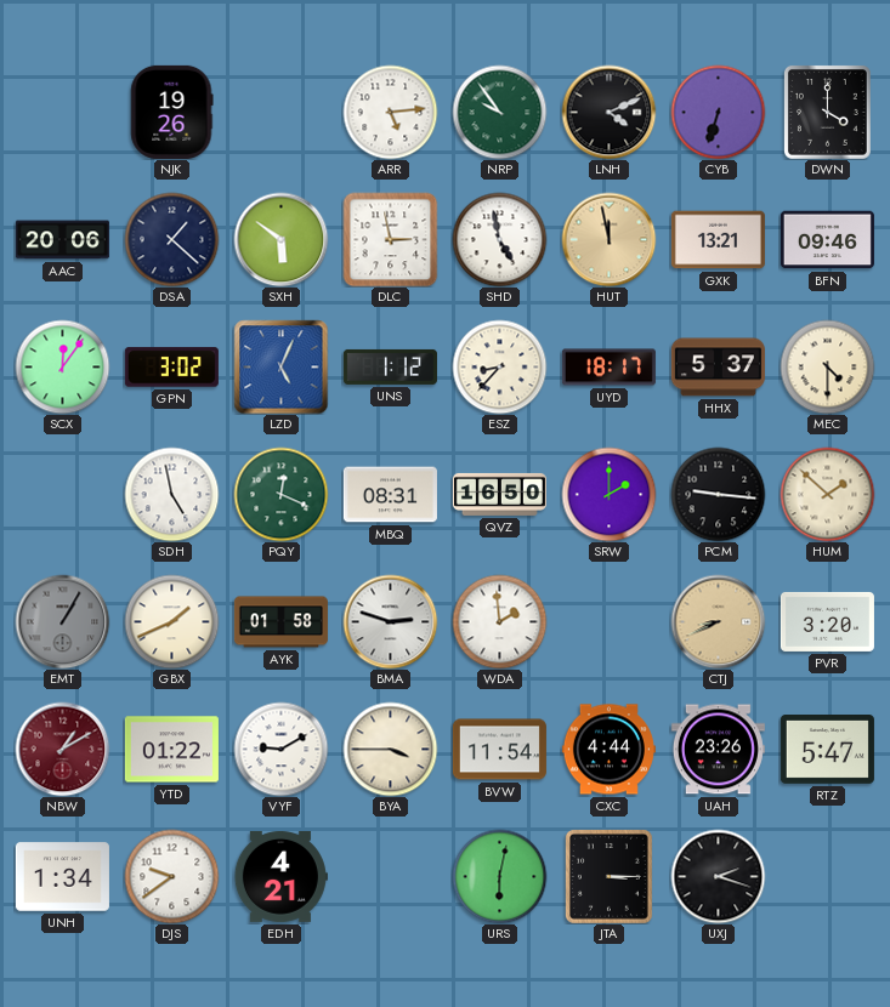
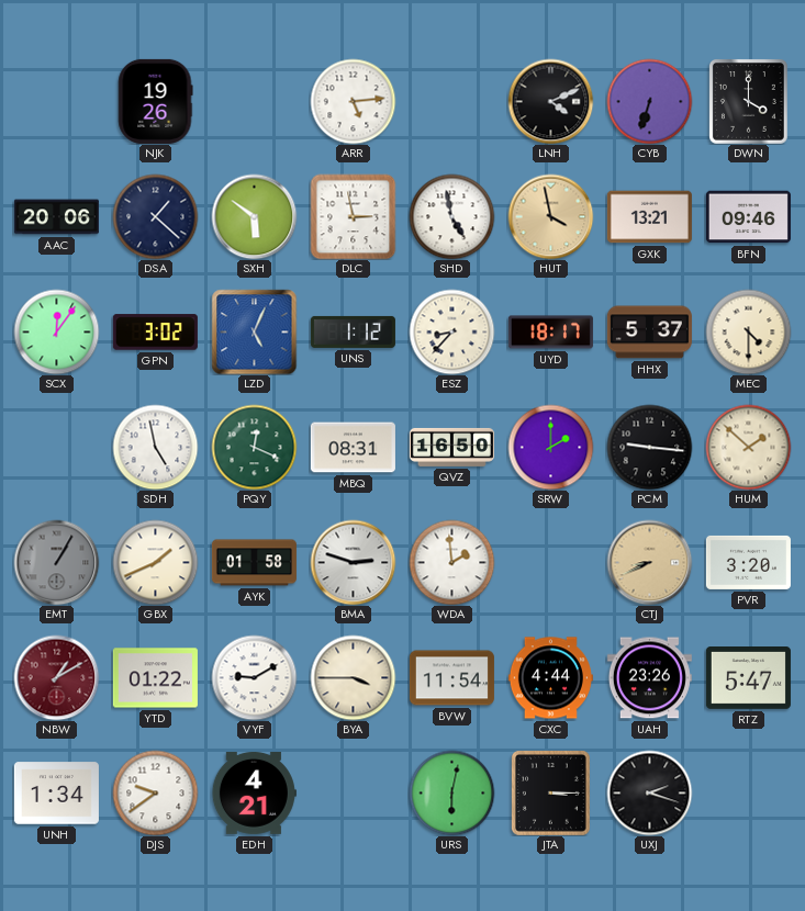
NRP: 9:54 -> none
HUT: 11:58 -> 3:58
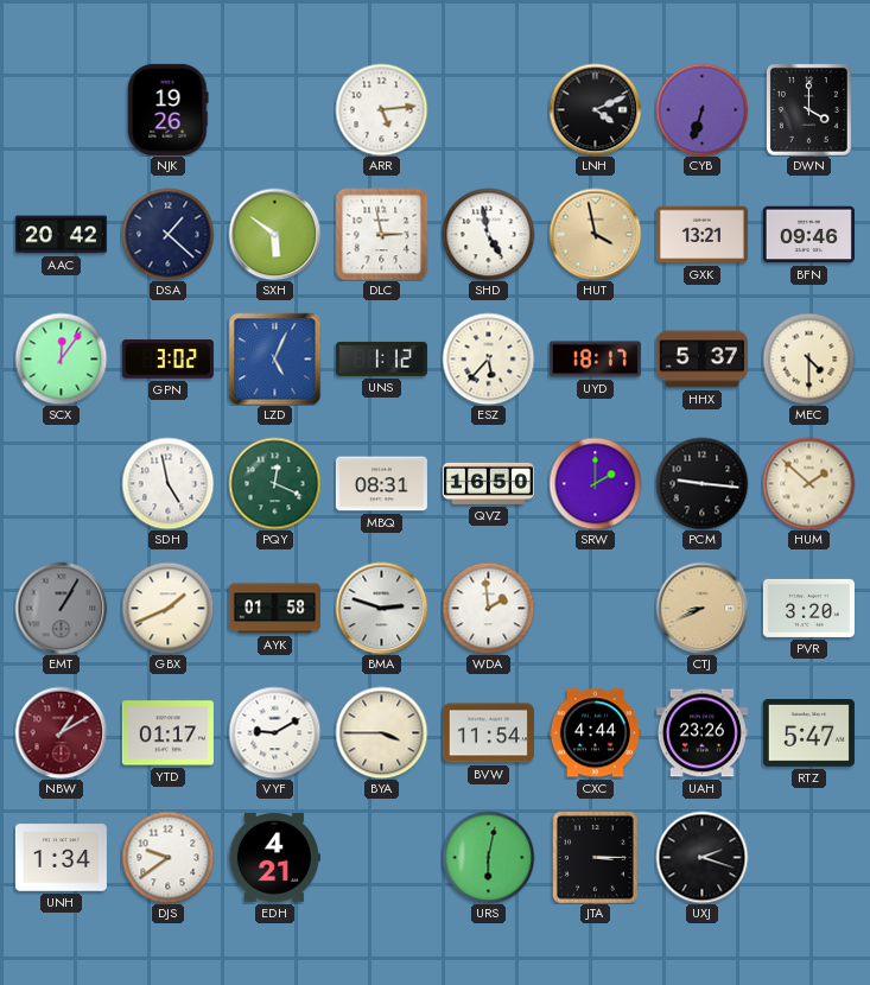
AAC: 20:06 -> 20:42
ESZ: 8:37 -> 5:37
YTD: 01:22 -> 01:17
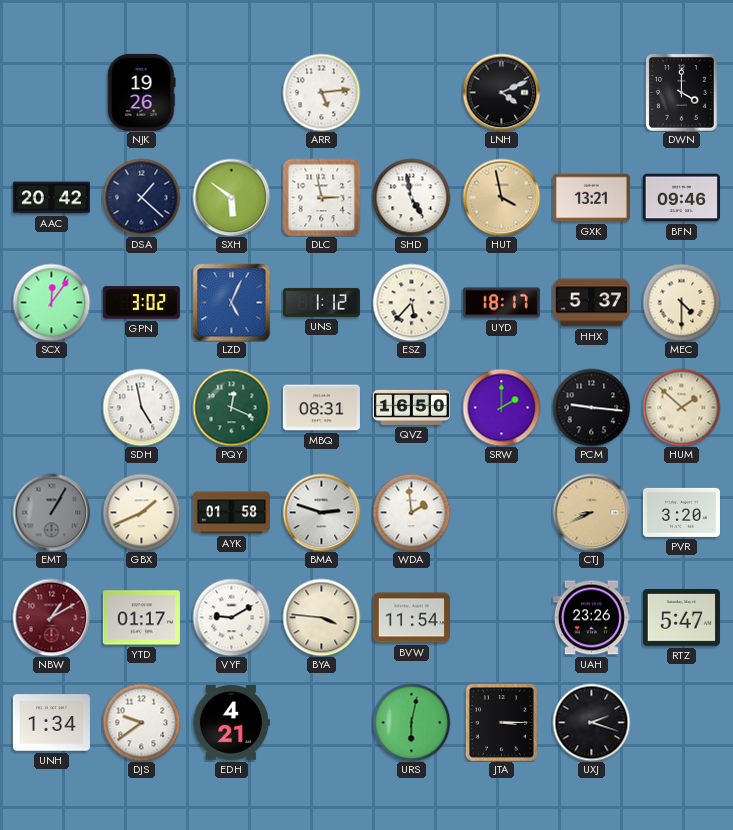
CYB: 6:33 -> none
BYA: 3:45 -> 3:46
CXC: 4:44 -> none
